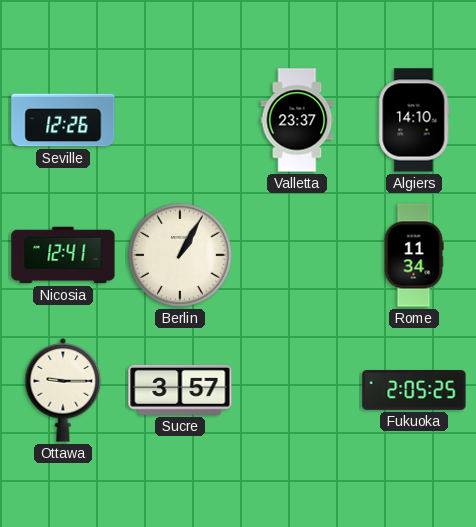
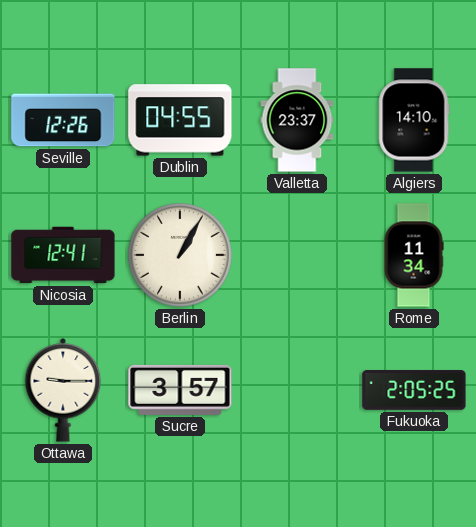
Dublin: none -> 04:55
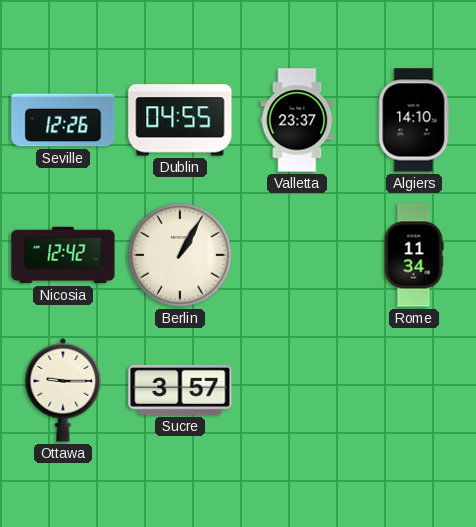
Nicosia: 12:41 -> 12:42
Fukuoka: 2:05 -> none
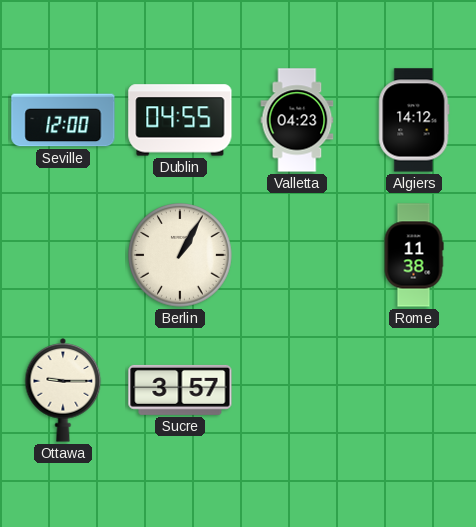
Seville: 12:26 -> 12:00
Valletta: 23:37 -> 04:23
Algiers: 14:10 -> 14:12
Nicosia: 12:42 -> none
Rome: 11:34 -> 11:38
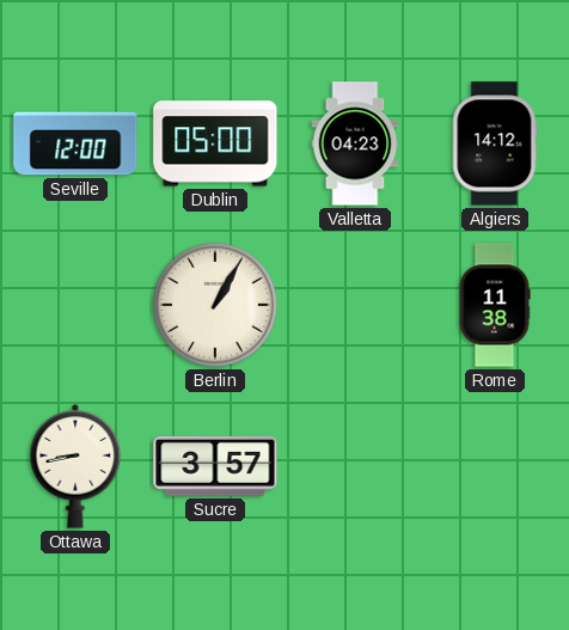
Dublin: 04:55 -> 05:00
Ottawa: 9:15 -> 8:43
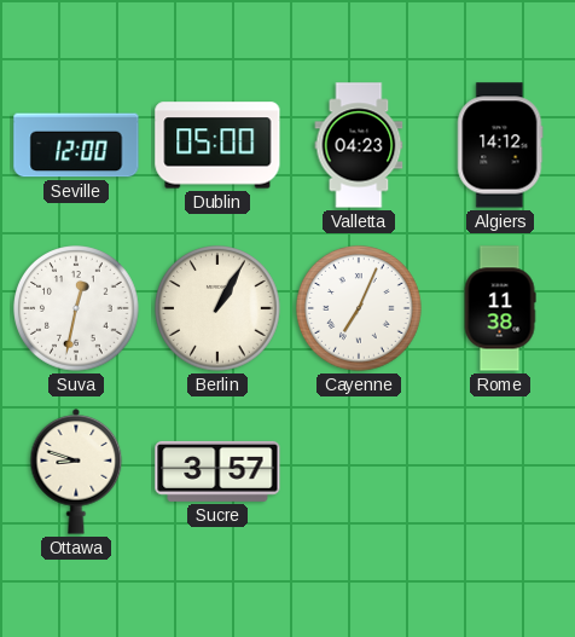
Suva: none -> 12:32
Cayenne: none -> 7:04
Ottawa: 8:43 -> 8:48
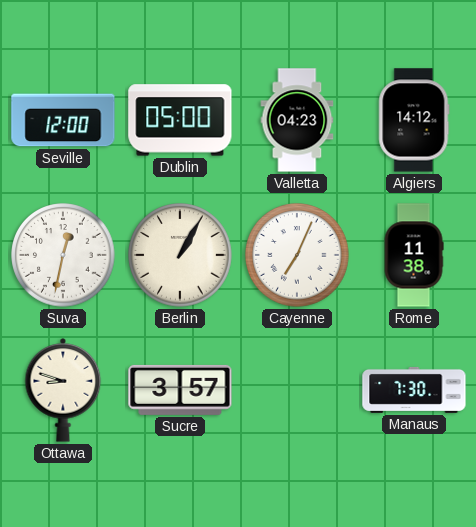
Manaus: none -> 7:30
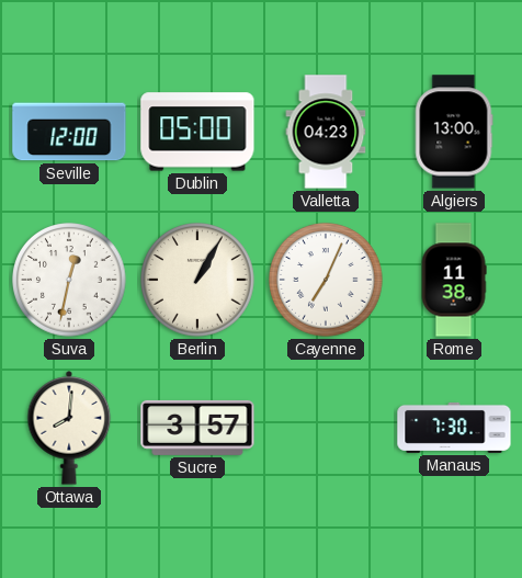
Algiers: 14:12 -> 13:00
Ottawa: 8:48 -> 8:01
